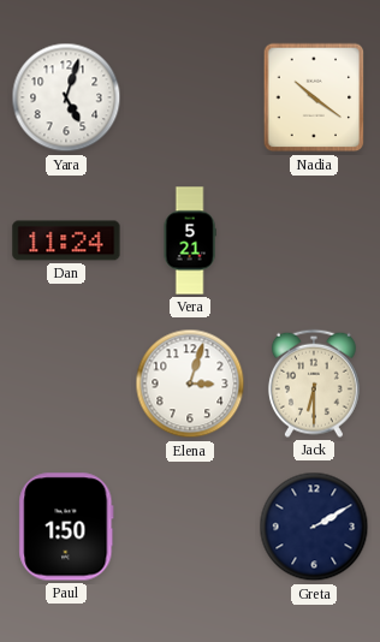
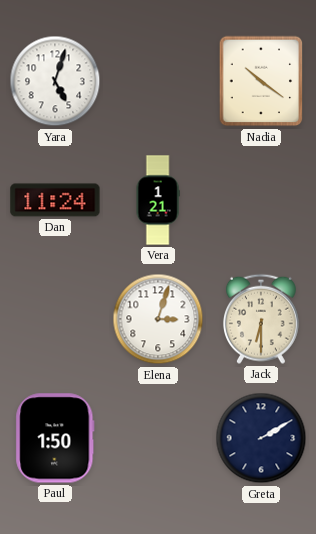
Vera: 5:21 -> 1:21
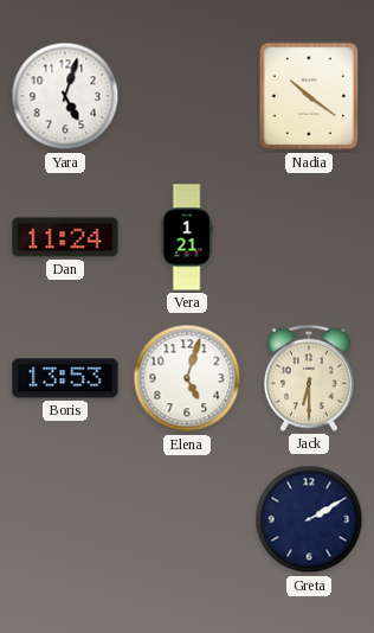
Boris: none -> 13:53
Elena: 3:03 -> 5:03
Paul: 1:50 -> none
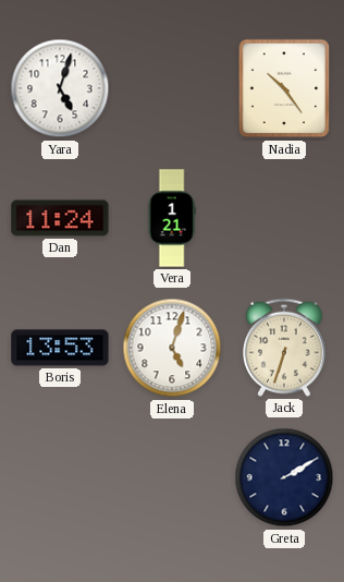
Nadia: 10:21 -> 10:24
Jack: 6:30 -> 6:33
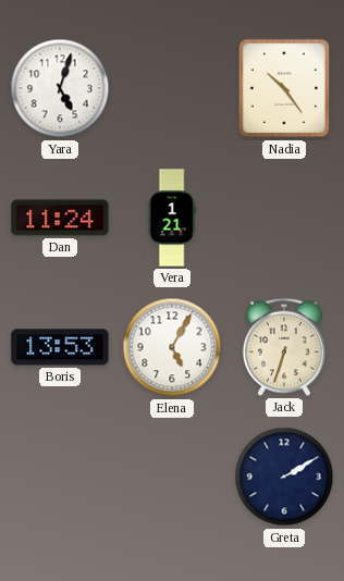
Elena: 5:03 -> 5:05
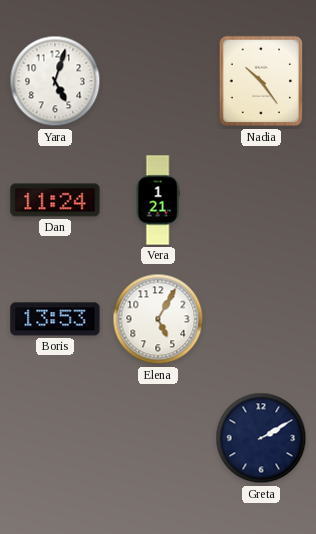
Jack: 6:33 -> none
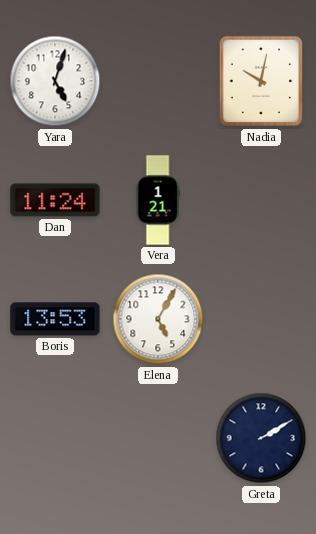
Nadia: 10:24 -> 10:02
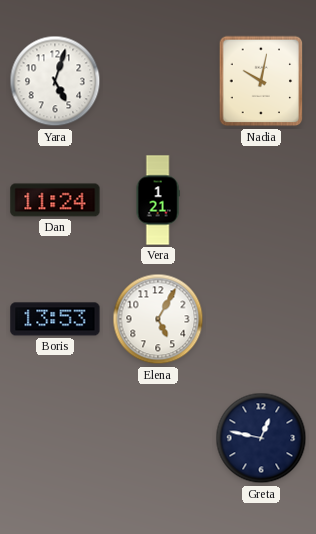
Greta: 2:10 -> 12:47
